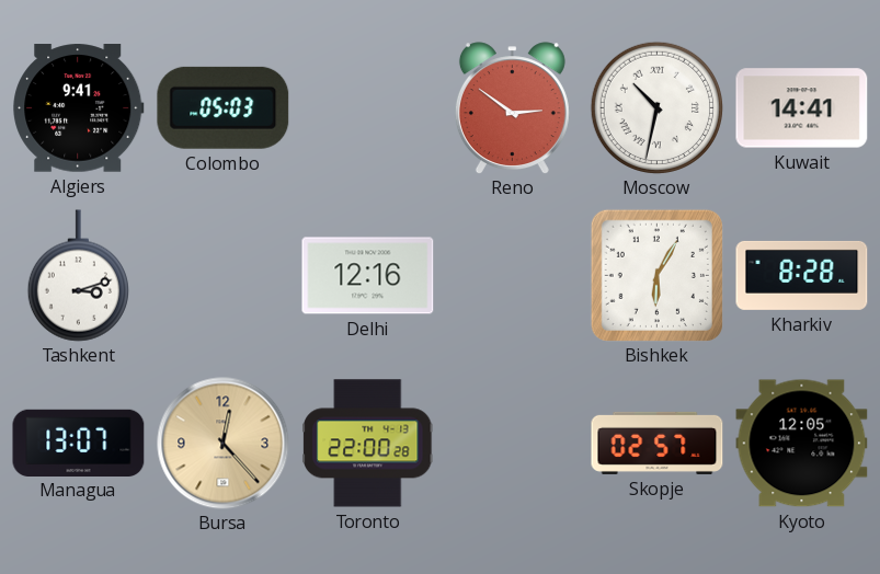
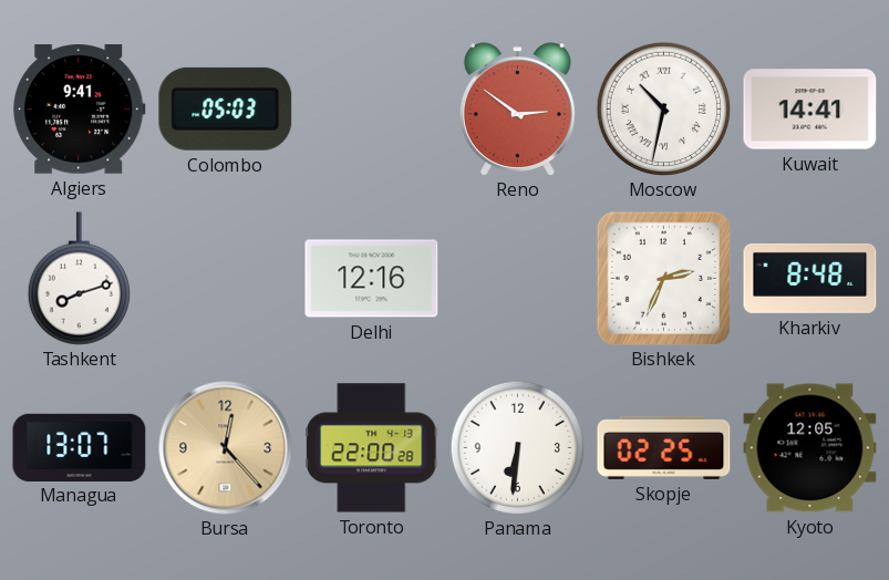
Tashkent: 3:12 -> 8:12
Bishkek: 6:05 -> 2:34
Kharkiv: 8:28 -> 8:48
Panama: none -> 6:31
Skopje: 02:57 -> 02:25
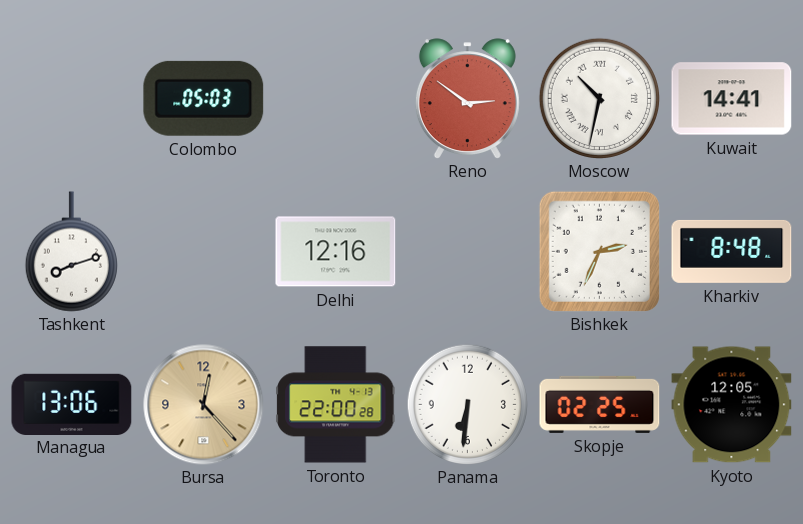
Algiers: 9:41 -> none
Managua: 13:07 -> 13:06
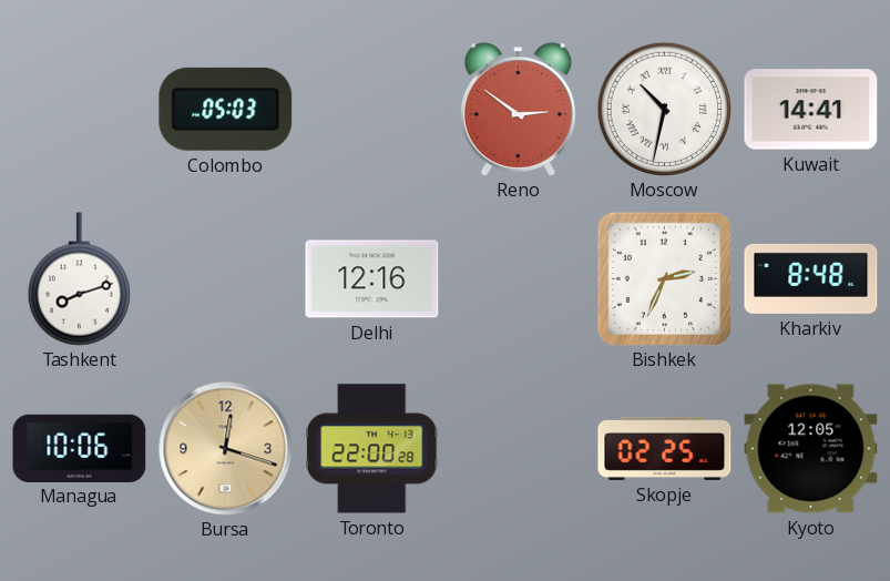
Managua: 13:06 -> 10:06
Bursa: 12:23 -> 12:18
Panama: 6:31 -> none
